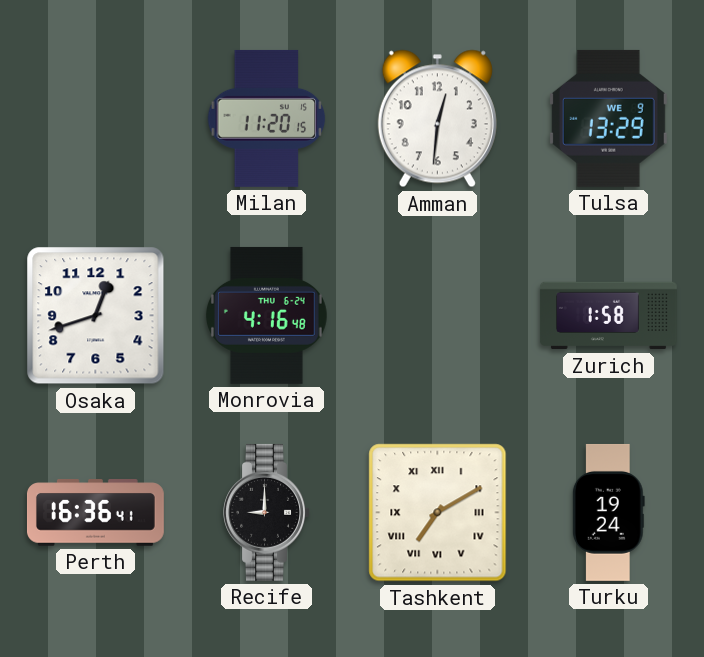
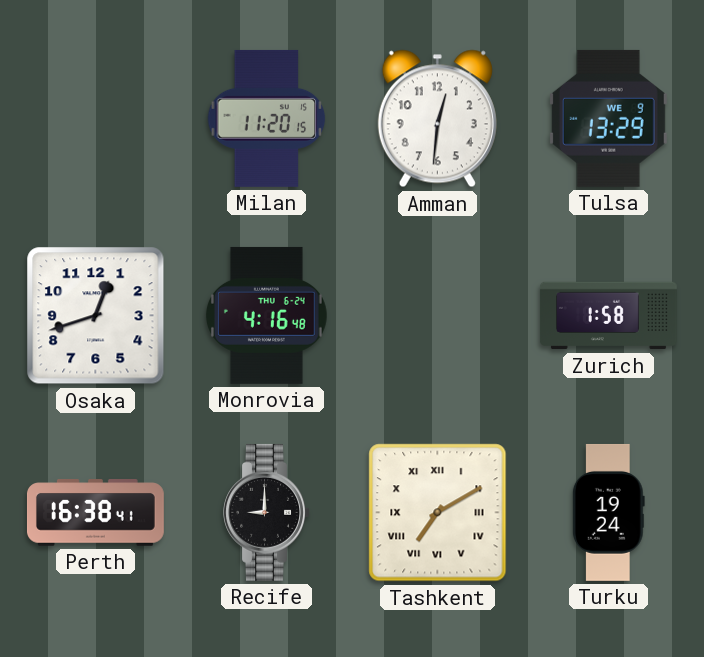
Perth: 16:36 -> 16:38
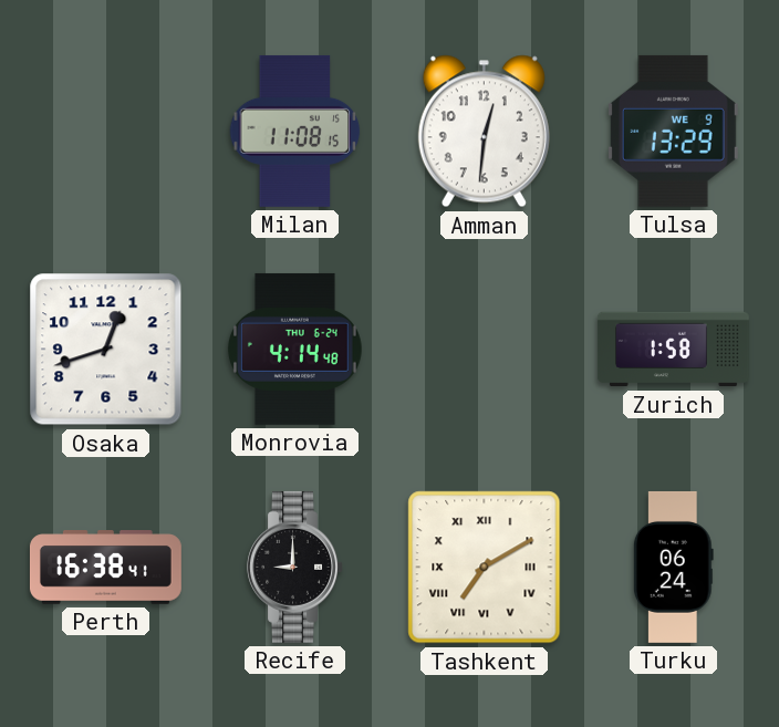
Milan: 11:20 -> 11:08
Monrovia: 4:16 -> 4:14
Turku: 19:24 -> 06:24
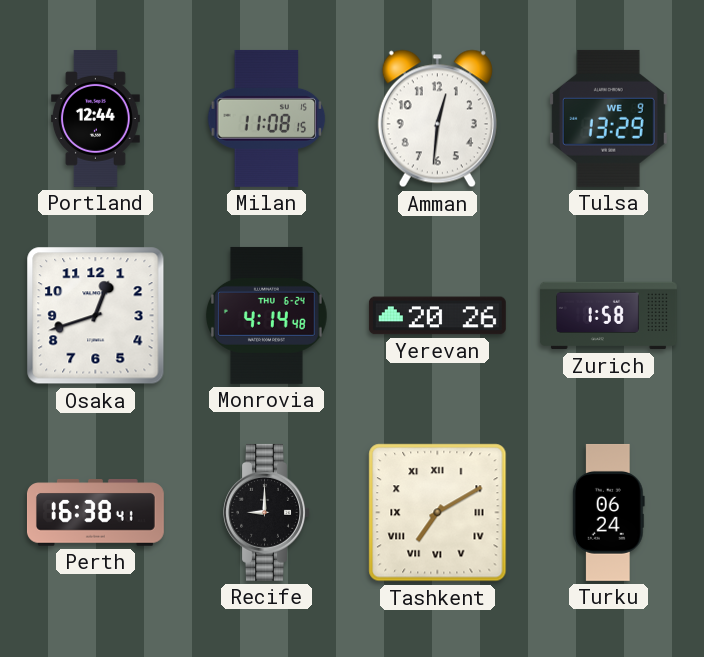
Portland: none -> 12:44
Yerevan: none -> 20:26
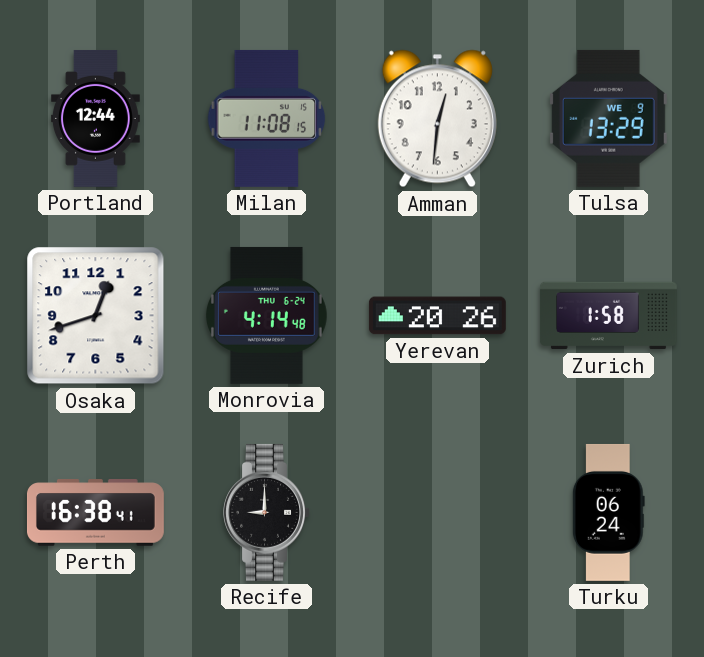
Tashkent: 7:10 -> none
